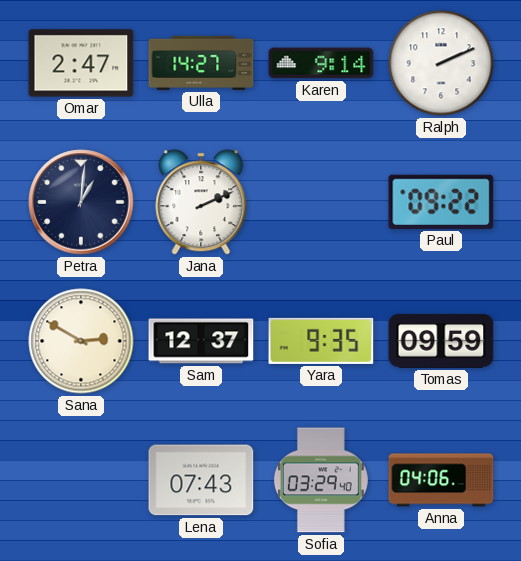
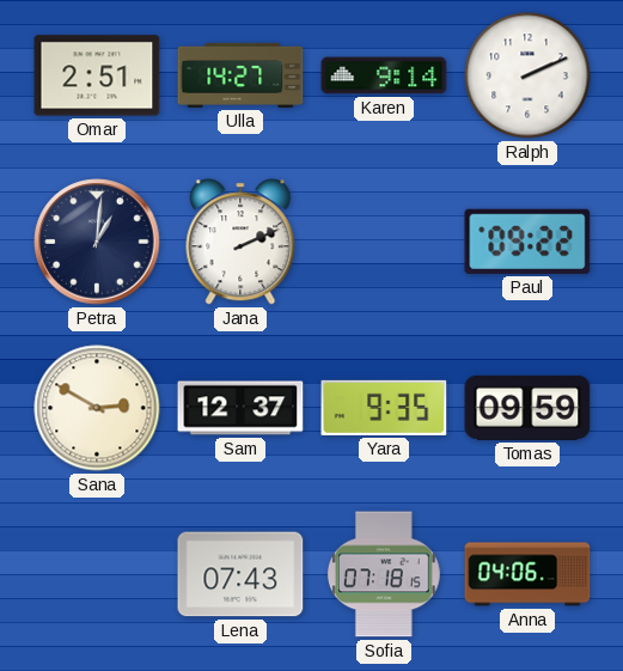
Omar: 2:47 -> 2:51
Sofia: 03:29 -> 07:18
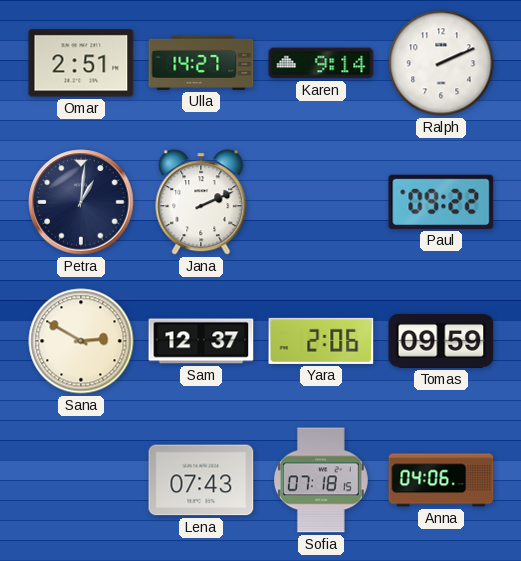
Yara: 9:35 -> 2:06
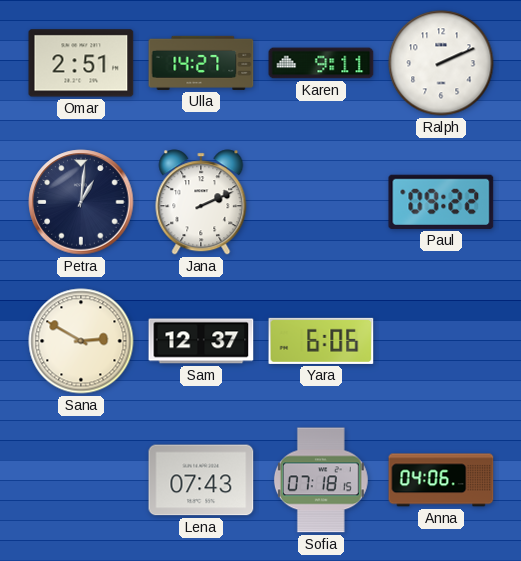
Karen: 9:14 -> 9:11
Yara: 2:06 -> 6:06
Tomas: 09:59 -> none
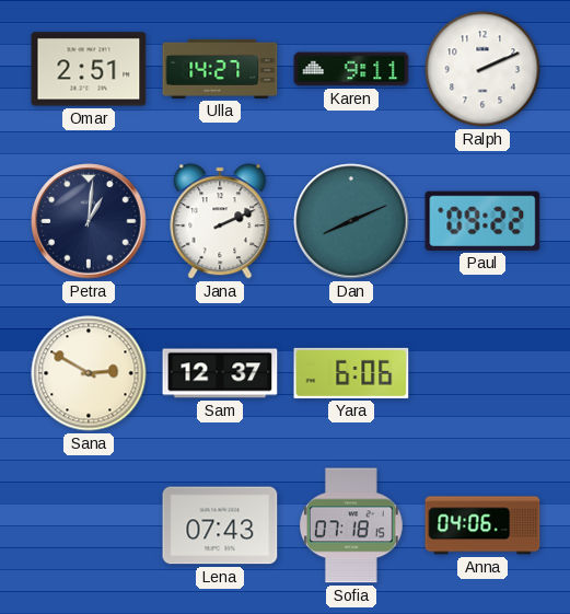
Dan: none -> 8:11
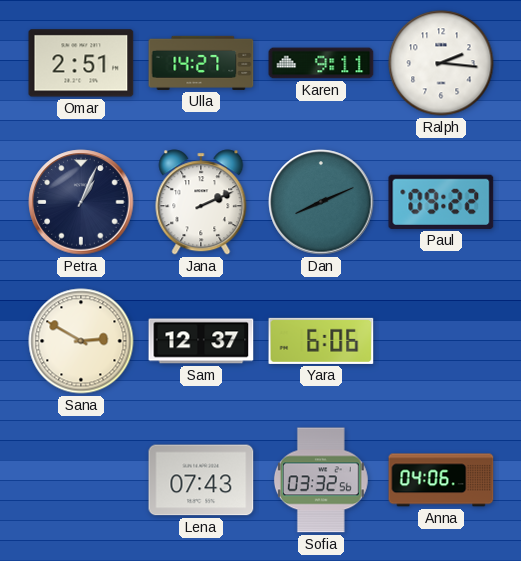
Ralph: 2:11 -> 2:16
Petra: 1:01 -> 1:04
Sofia: 07:18 -> 03:32
